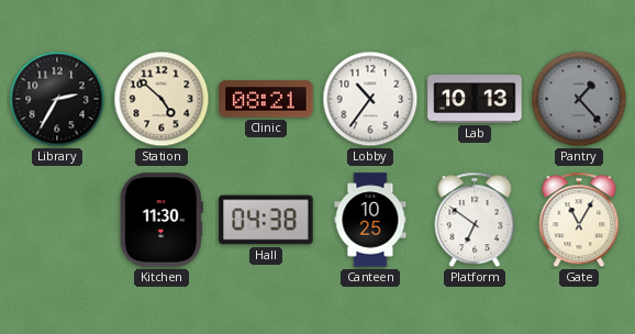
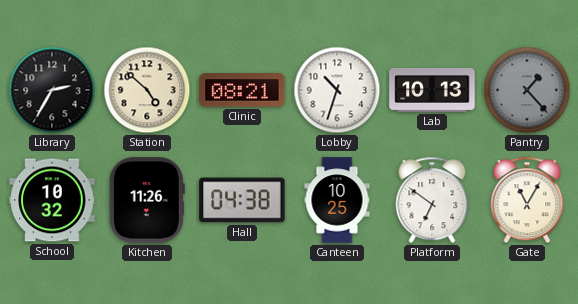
Lobby: 10:36 -> 10:33
School: none -> 10:32
Kitchen: 11:30 -> 11:26
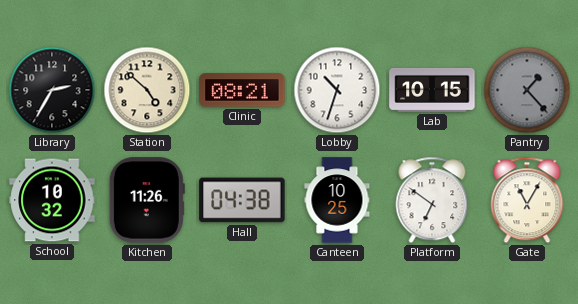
Lab: 10:13 -> 10:15
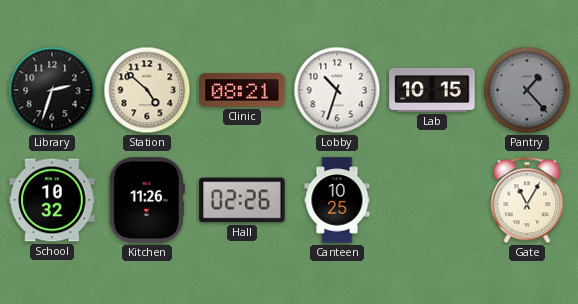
Library: 2:35 -> 2:33
Hall: 04:38 -> 02:26
Platform: 6:51 -> none
